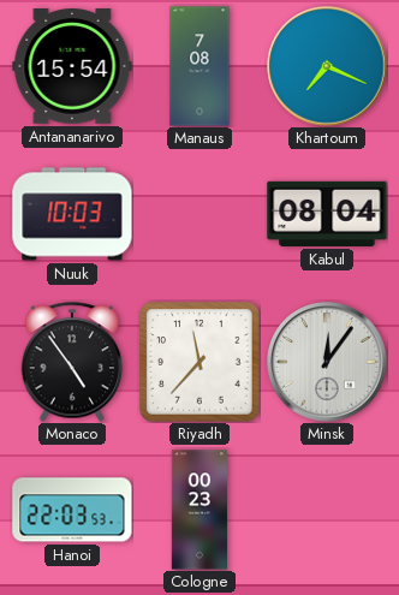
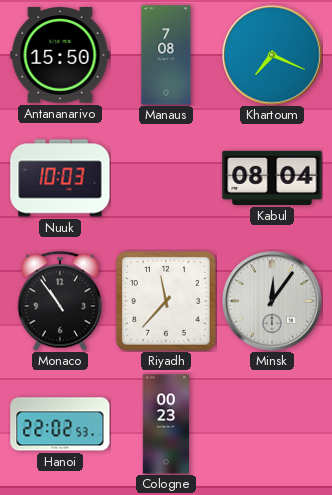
Antananarivo: 15:54 -> 15:50
Monaco: 4:54 -> 10:54
Hanoi: 22:03 -> 22:02
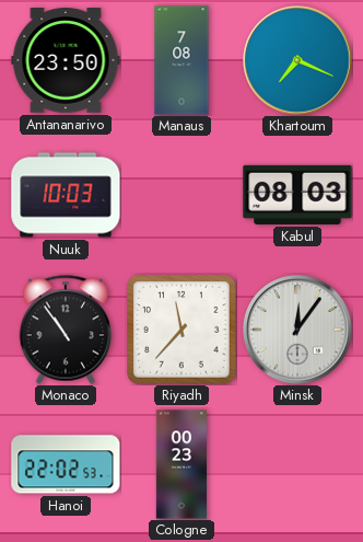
Antananarivo: 15:50 -> 23:50
Kabul: 08:04 -> 08:03
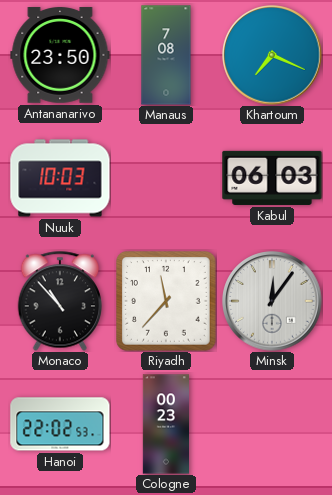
Kabul: 08:03 -> 06:03
Monaco: 10:54 -> 10:53
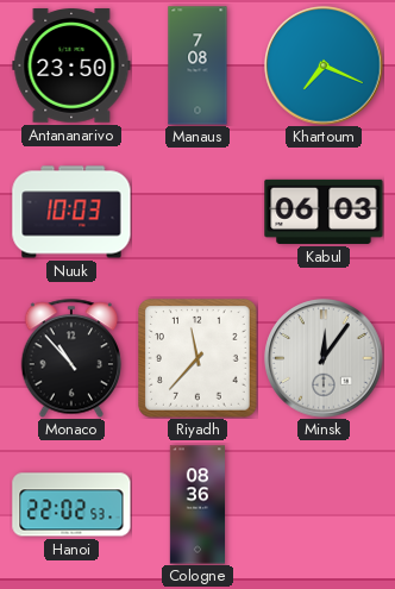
Cologne: 00:23 -> 08:36
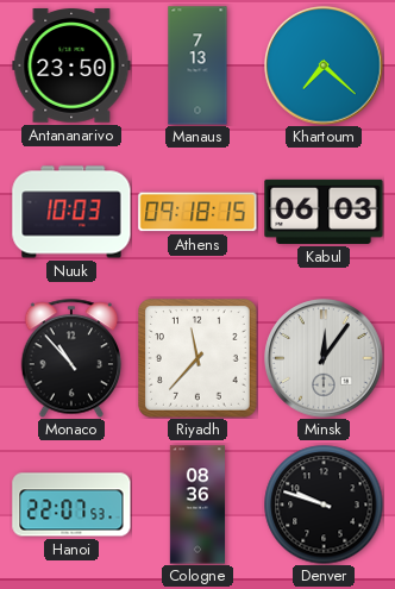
Manaus: 7:08 -> 7:13
Khartoum: 7:19 -> 7:22
Athens: none -> 09:18
Hanoi: 22:02 -> 22:07
Denver: none -> 9:48
